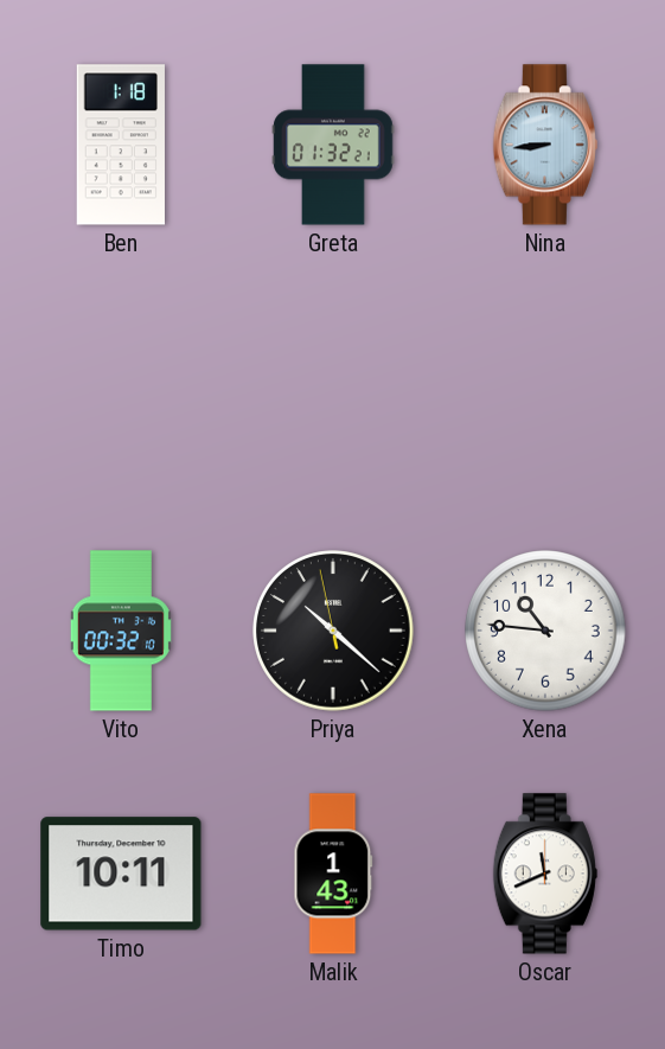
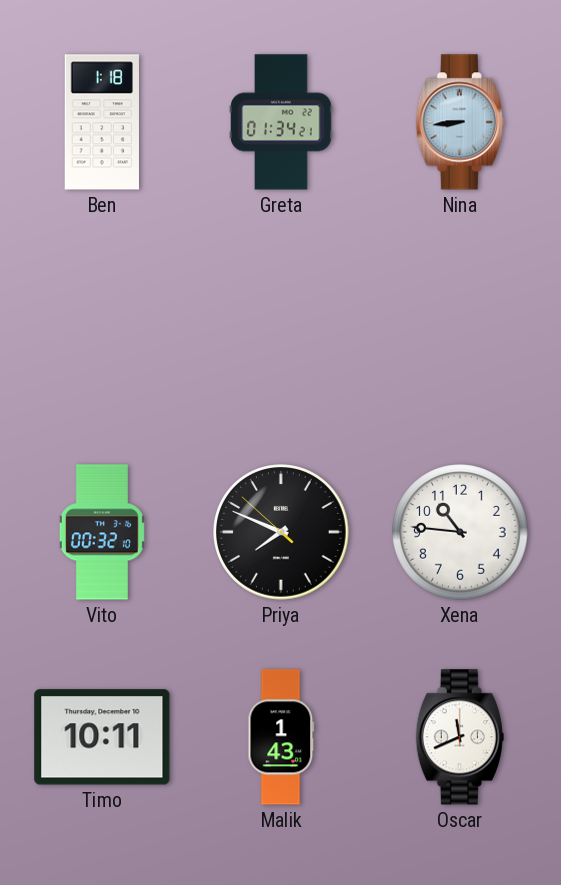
Greta: 01:32 -> 01:34
Priya: 10:21 -> 7:48
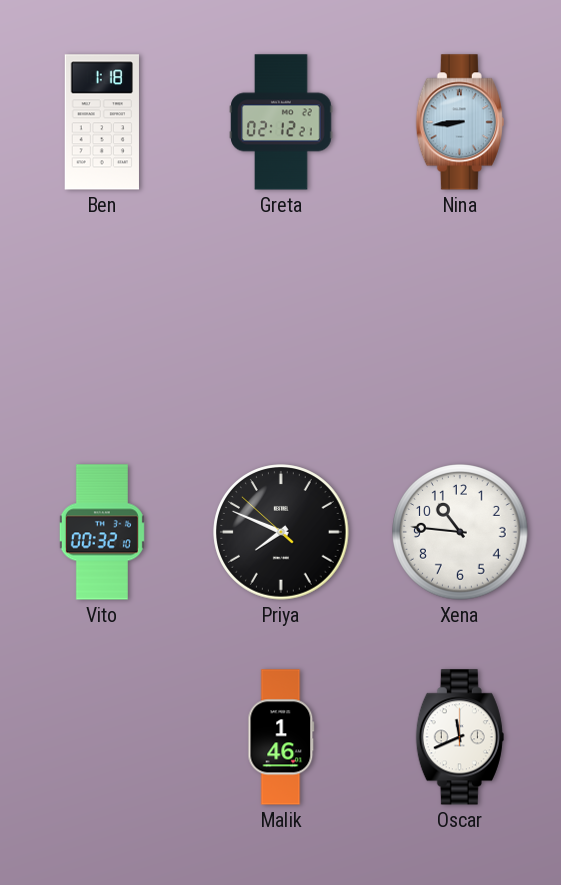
Greta: 01:34 -> 02:12
Timo: 10:11 -> none
Malik: 1:43 -> 1:46
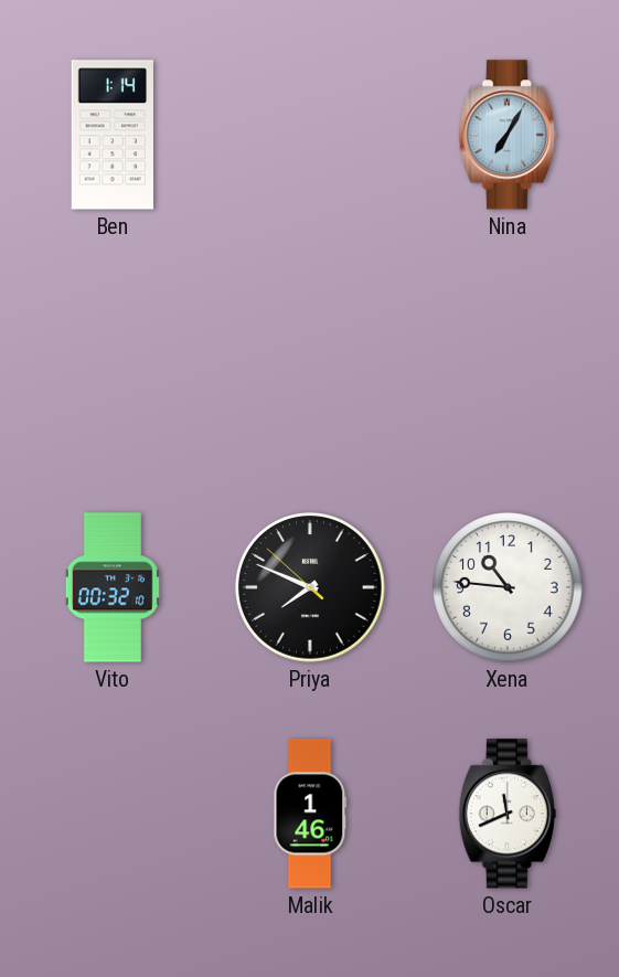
Ben: 1:18 -> 1:14
Greta: 02:12 -> none
Nina: 8:44 -> 7:05
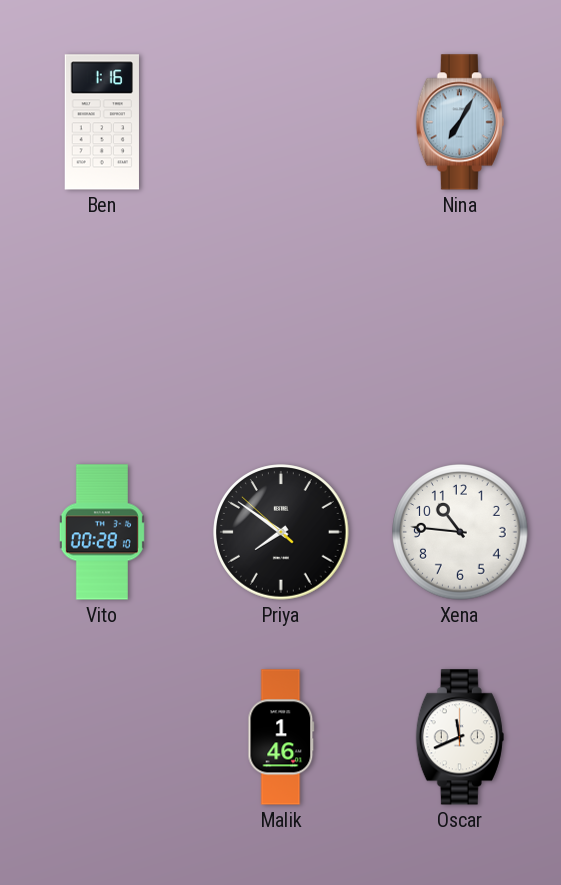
Ben: 1:14 -> 1:16
Vito: 00:32 -> 00:28
Priya: 7:48 -> 7:50
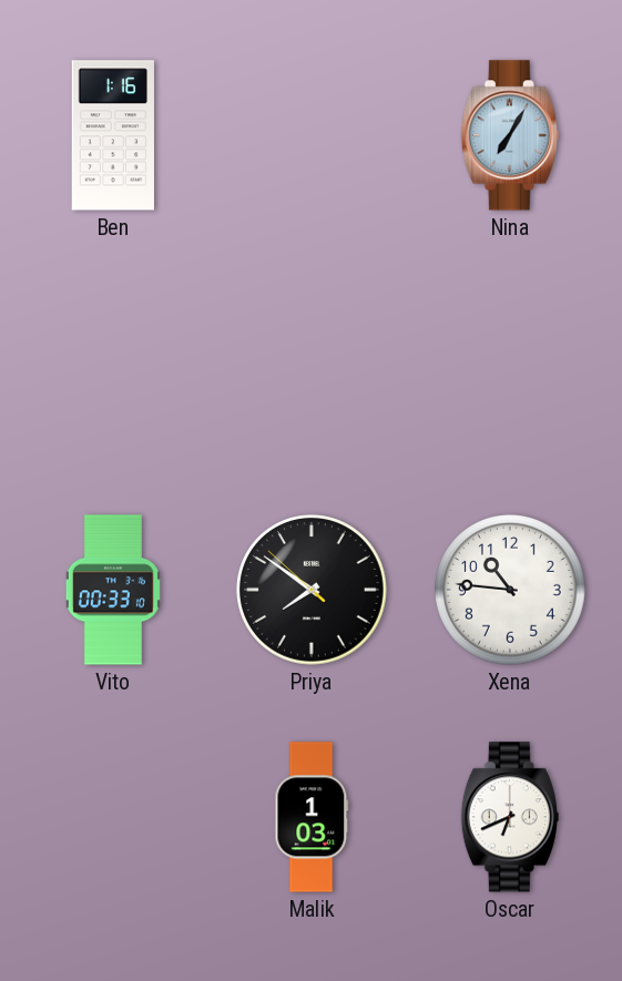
Vito: 00:28 -> 00:33
Malik: 1:46 -> 1:03
Oscar: 11:41 -> 6:41
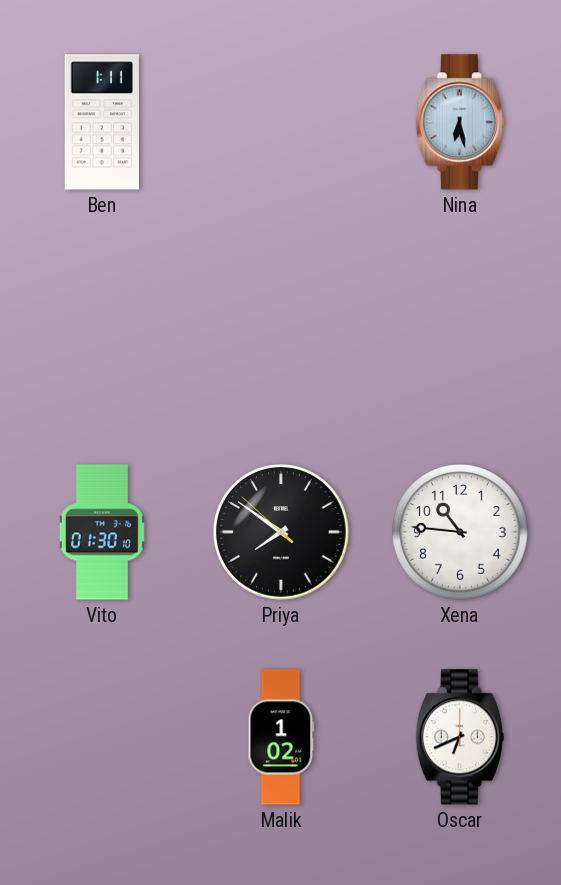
Ben: 1:16 -> 1:11
Nina: 7:05 -> 6:28
Vito: 00:33 -> 01:30
Malik: 1:03 -> 1:02
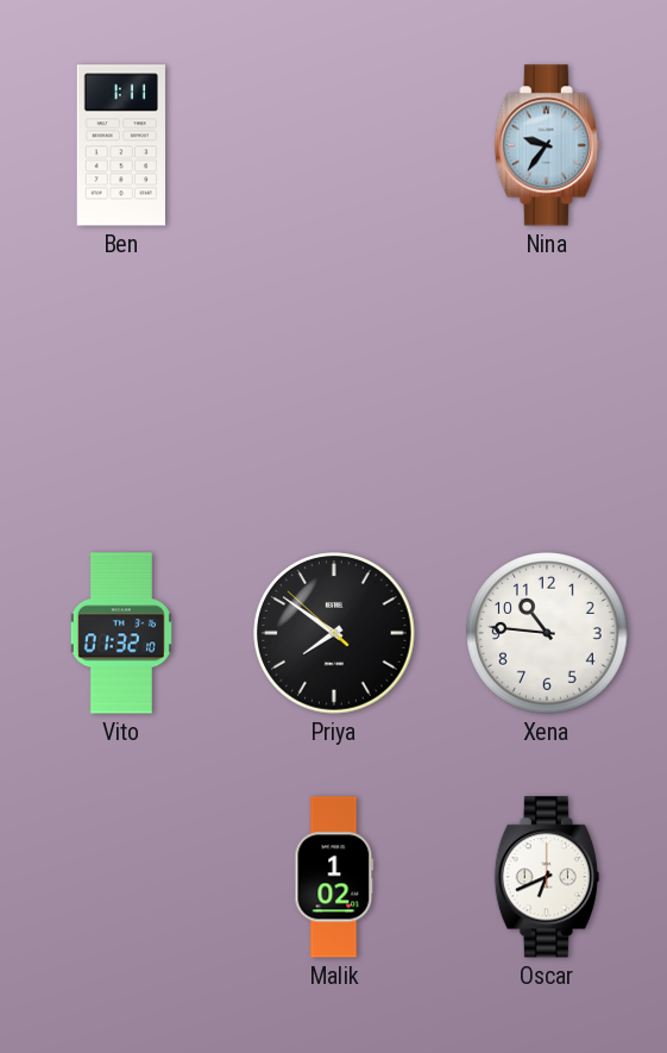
Nina: 6:28 -> 9:36
Vito: 01:30 -> 01:32
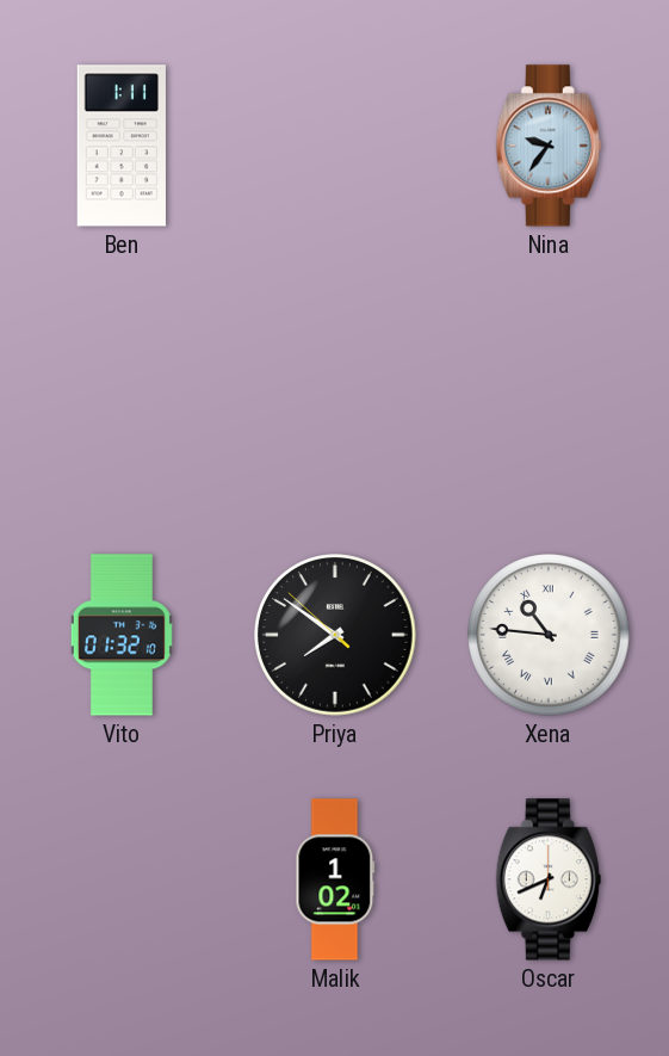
Xena numerals: Arabic -> Roman
